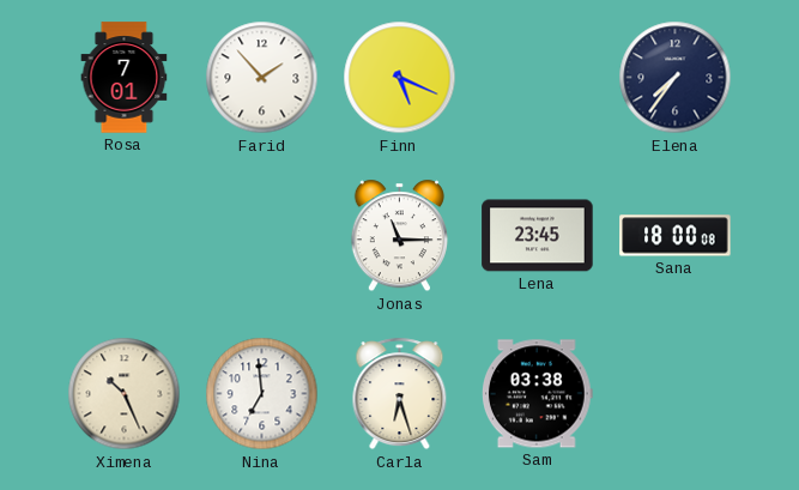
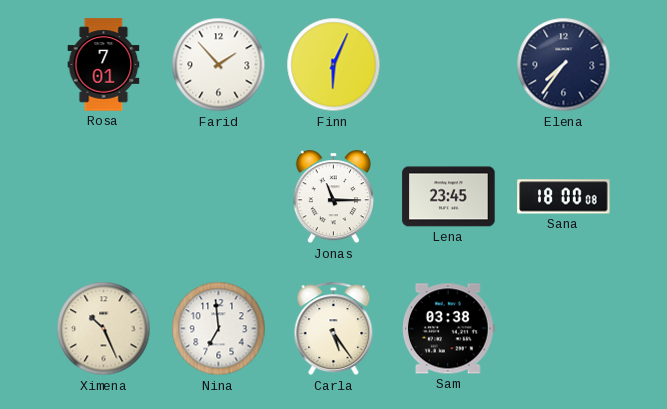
Finn: 5:19 -> 6:04
Carla: 6:27 -> 5:24
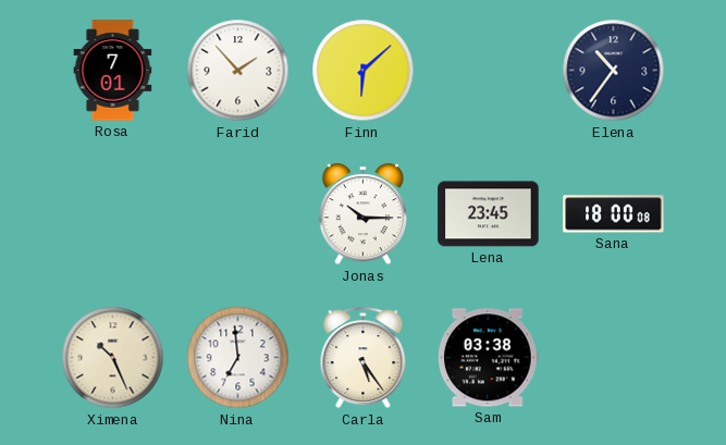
Finn: 6:04 -> 6:08
Elena: 7:36 -> 10:36
Jonas: 11:15 -> 10:15
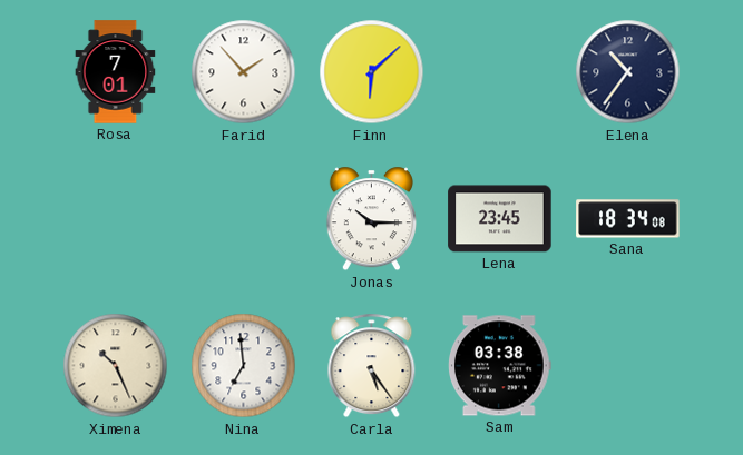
Sana: 18:00 -> 18:34
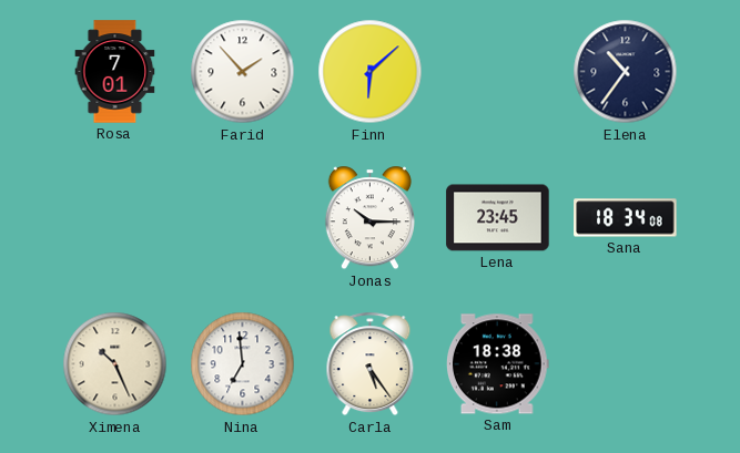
Sam: 03:38 -> 18:38
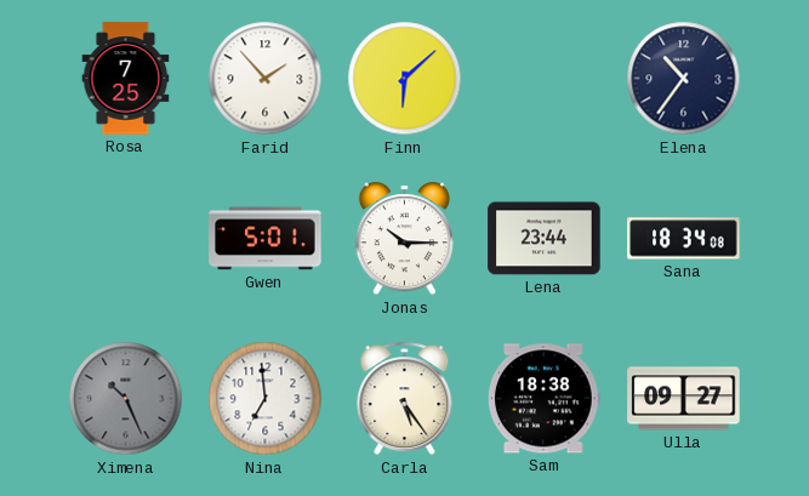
Rosa: 7:01 -> 7:25
Gwen: none -> 5:01
Lena: 23:45 -> 23:44
Ximena dial: cream -> grey
Ulla: none -> 09:27
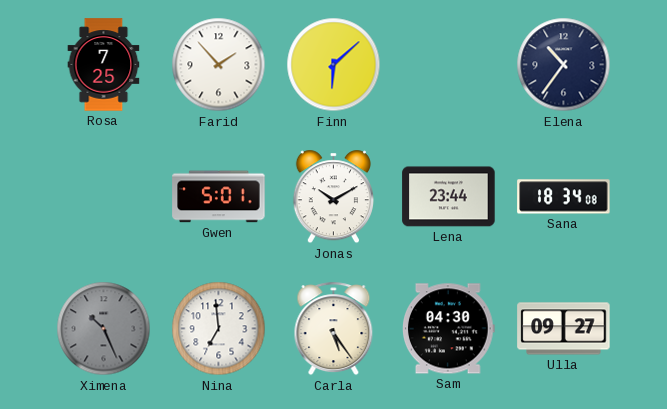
Jonas: 10:15 -> 10:10
Sam: 18:38 -> 04:30
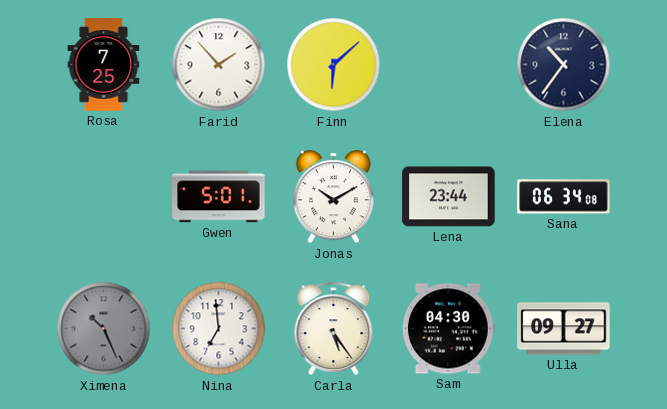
Sana: 18:34 -> 06:34
